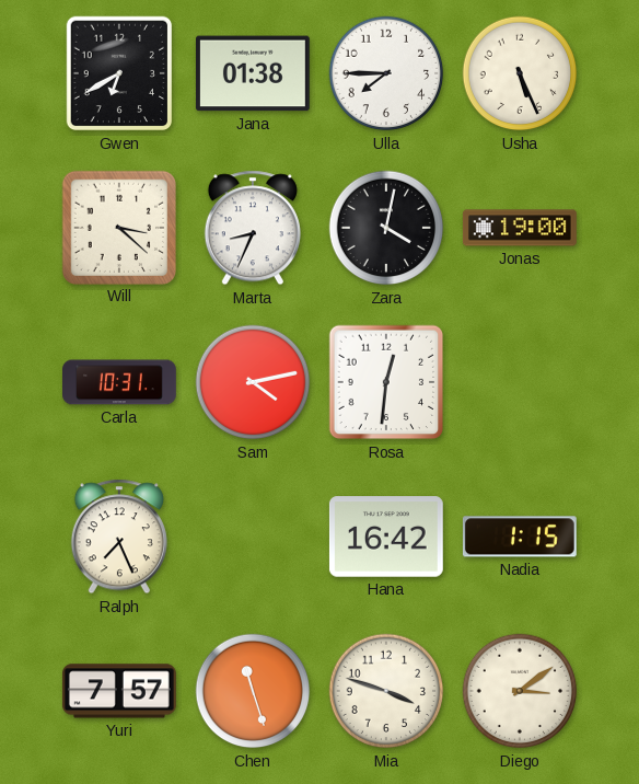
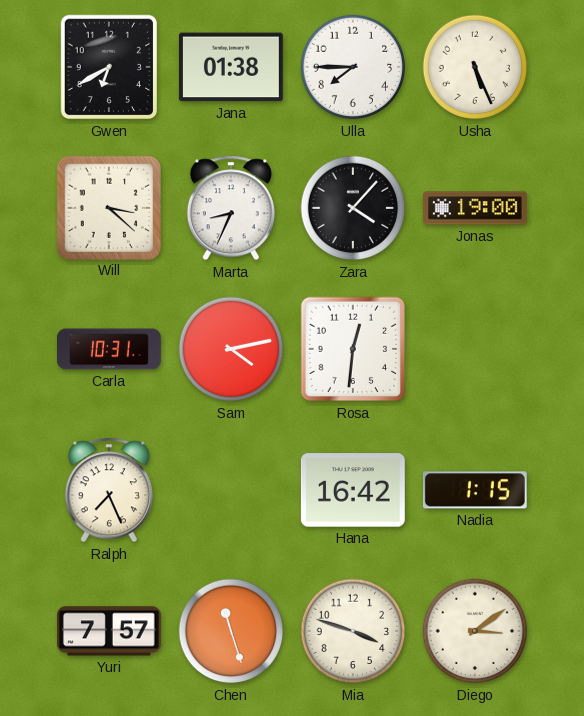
Zara: 4:02 -> 4:07
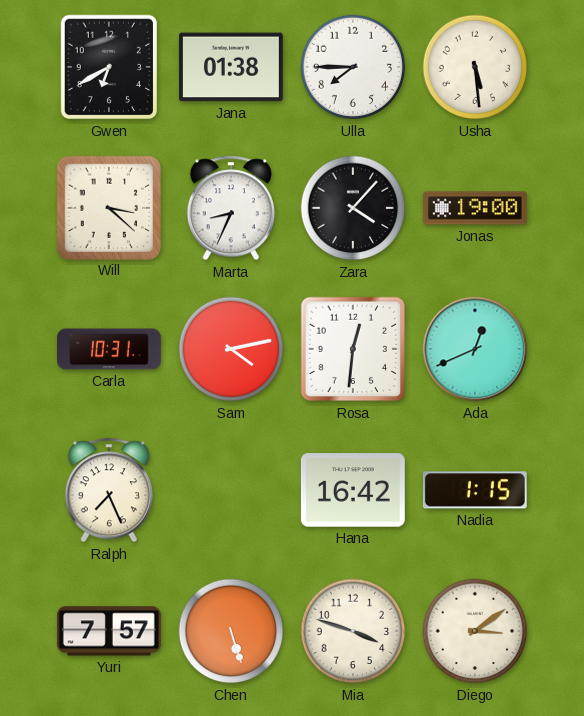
Usha: 5:26 -> 5:29
Ada: none -> 12:41
Chen: 11:27 -> 5:27
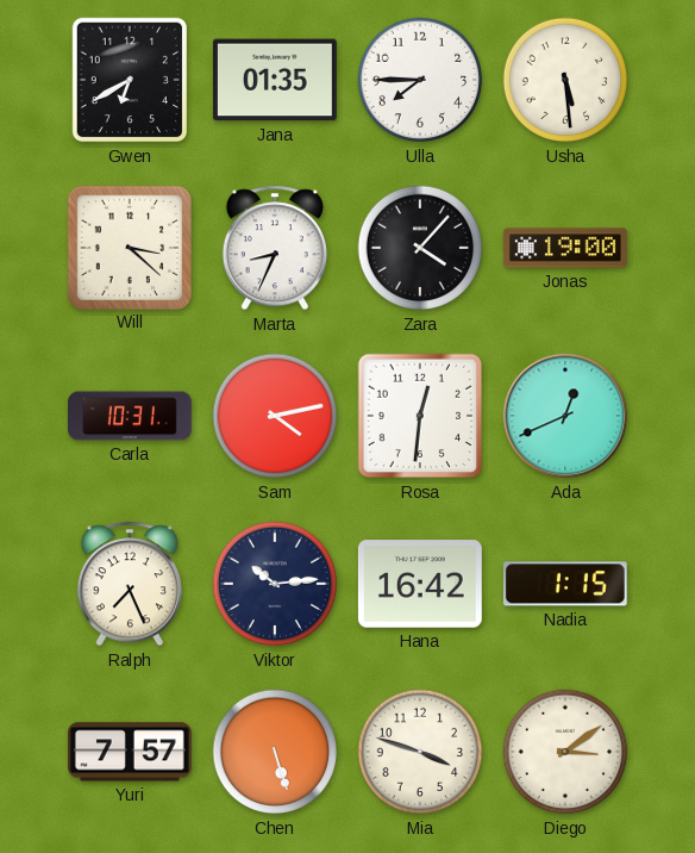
Jana: 01:38 -> 01:35
Viktor: none -> 10:14
